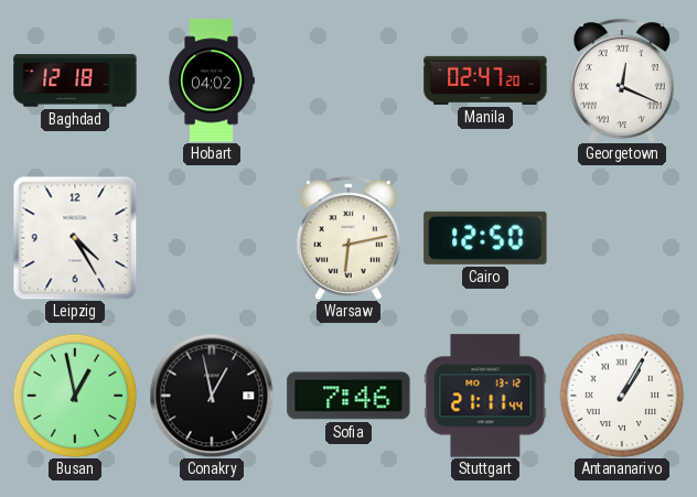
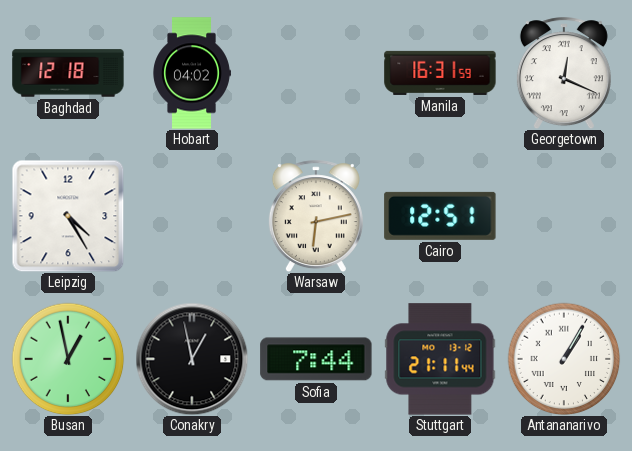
Manila: 02:47 -> 16:31
Cairo: 12:50 -> 12:51
Sofia: 7:46 -> 7:44
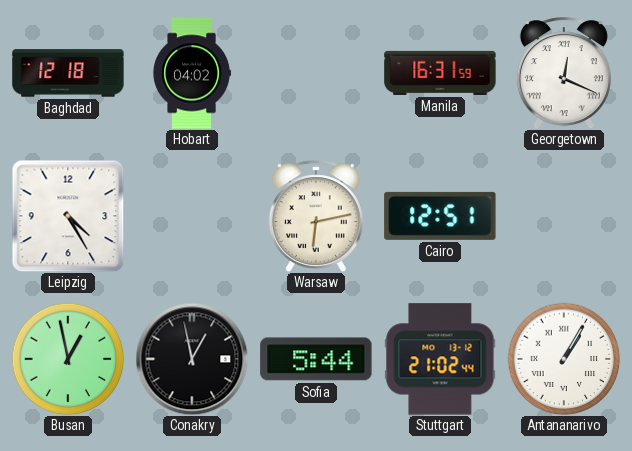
Sofia: 7:44 -> 5:44
Stuttgart: 21:11 -> 21:02
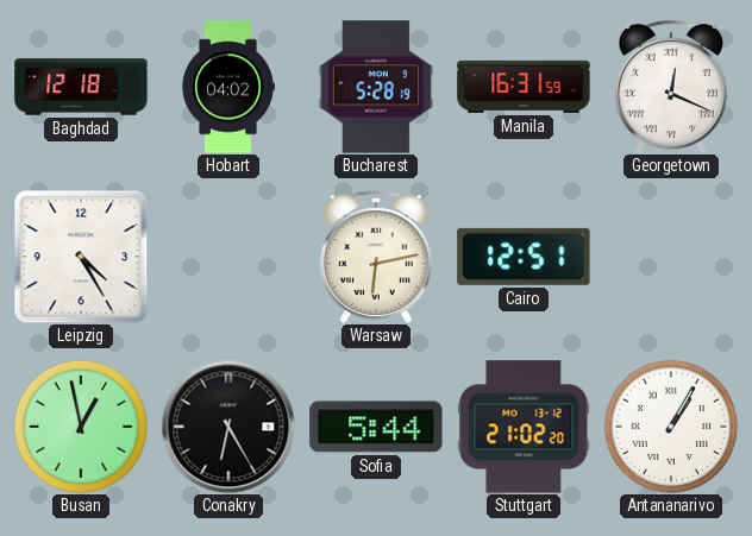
Bucharest: none -> 5:28
Conakry: 12:58 -> 6:25
Stuttgart: 21:02:44 -> 21:02:20
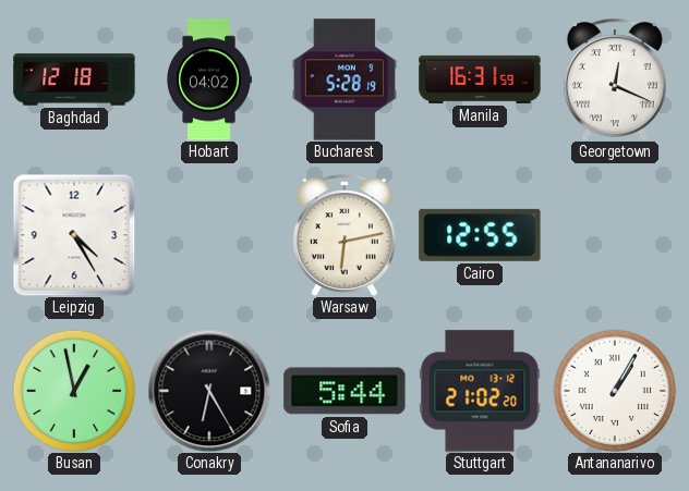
Cairo: 12:51 -> 12:55
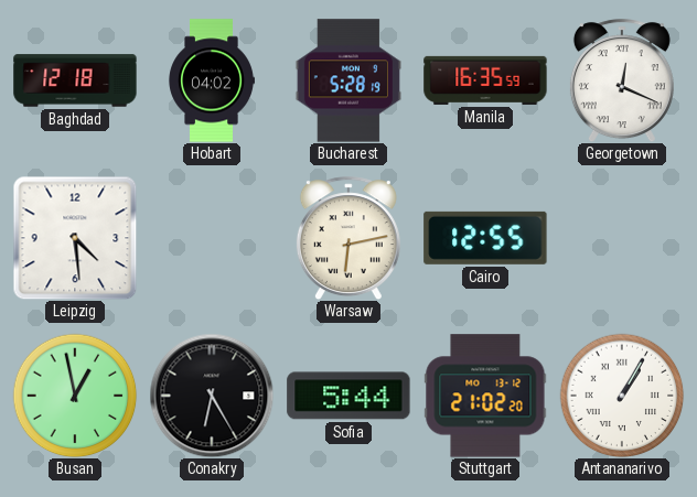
Manila: 16:31 -> 16:35
Leipzig: 4:25 -> 4:29
